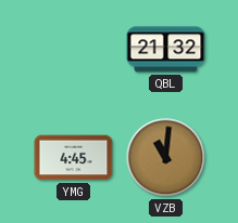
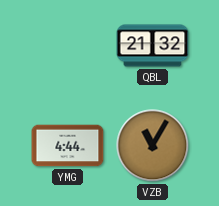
YMG: 4:45 -> 4:44
VZB: 11:01 -> 11:05
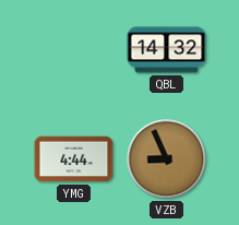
QBL: 21:32 -> 14:32
VZB: 11:05 -> 8:56
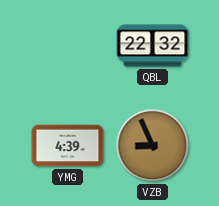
QBL: 14:32 -> 22:32
YMG: 4:44 -> 4:39
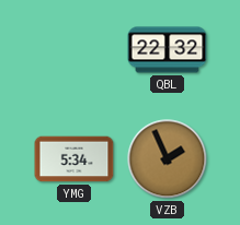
YMG: 4:39 -> 5:34
VZB: 8:56 -> 1:56
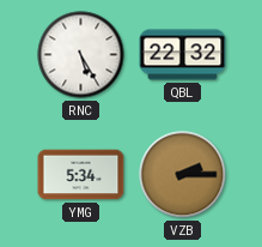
RNC: none -> 5:25
VZB: 1:56 -> 2:15
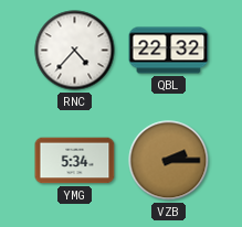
RNC: 5:25 -> 4:37
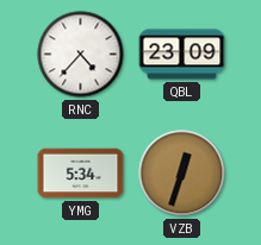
QBL: 22:32 -> 23:09
VZB: 2:15 -> 12:33
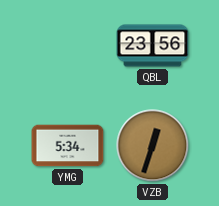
RNC: 4:37 -> none
QBL: 23:09 -> 23:56
